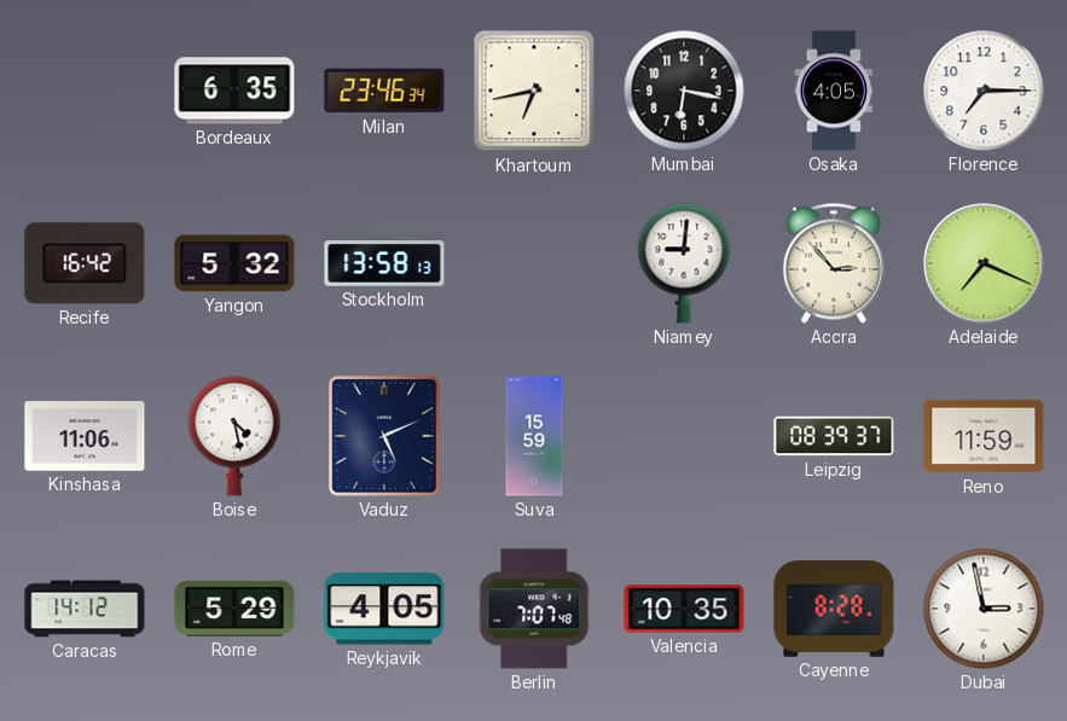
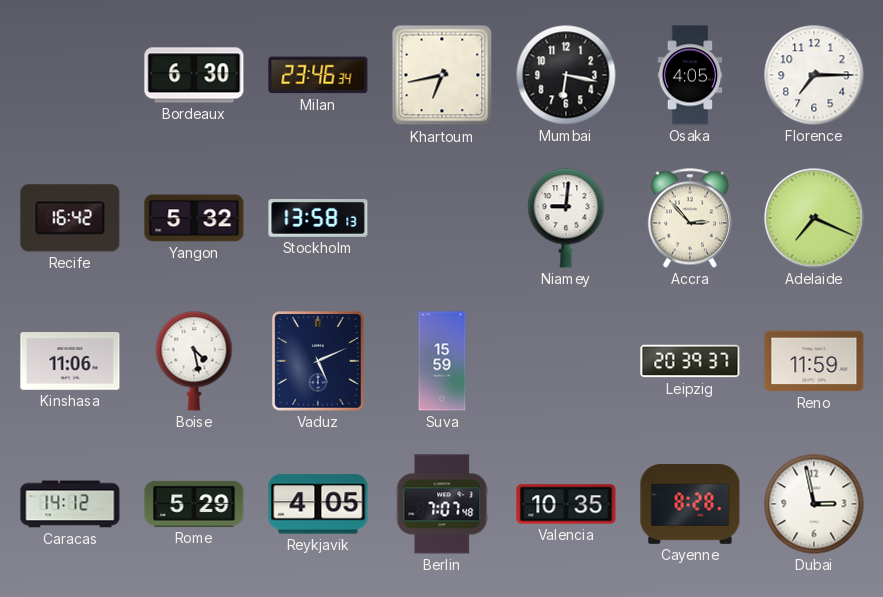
Bordeaux: 6:35 -> 6:30
Leipzig: 08:39 -> 20:39
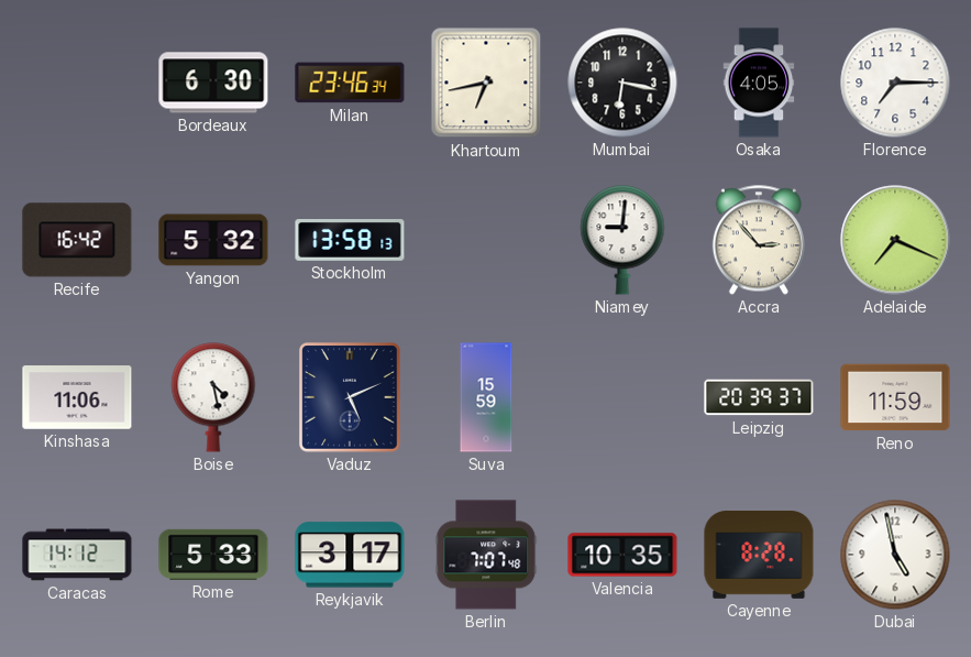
Rome: 5:29 -> 5:33
Reykjavik: 4:05 -> 3:17
Dubai: 2:58 -> 4:58
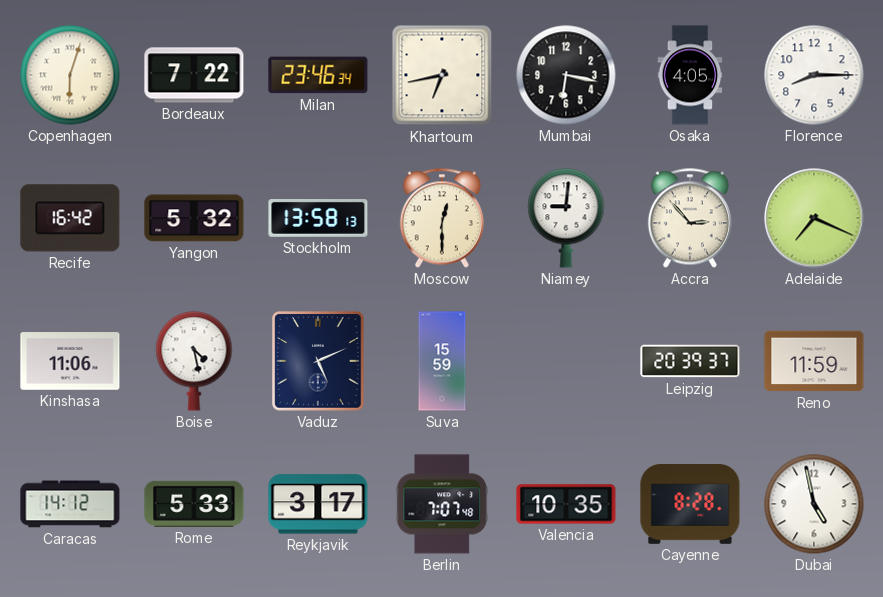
Copenhagen: none -> 6:03
Bordeaux: 6:30 -> 7:22
Florence: 7:15 -> 8:15
Moscow: none -> 12:30
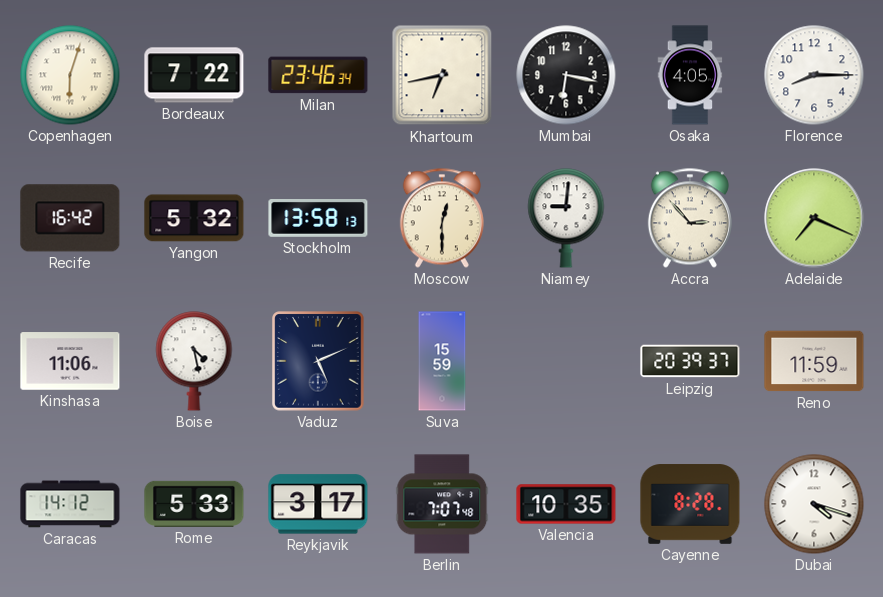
Dubai: 4:58 -> 4:18
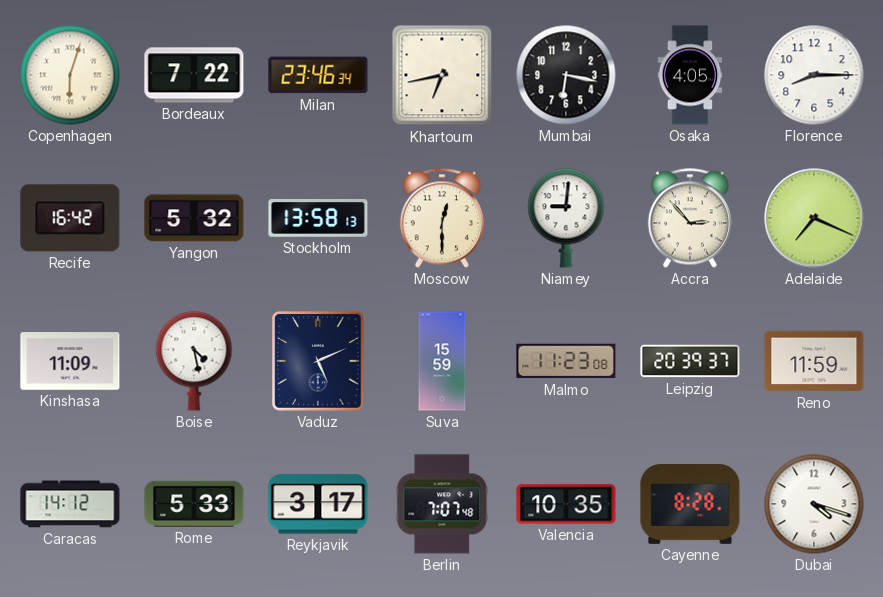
Kinshasa: 11:06 -> 11:09
Malmo: none -> 11:23
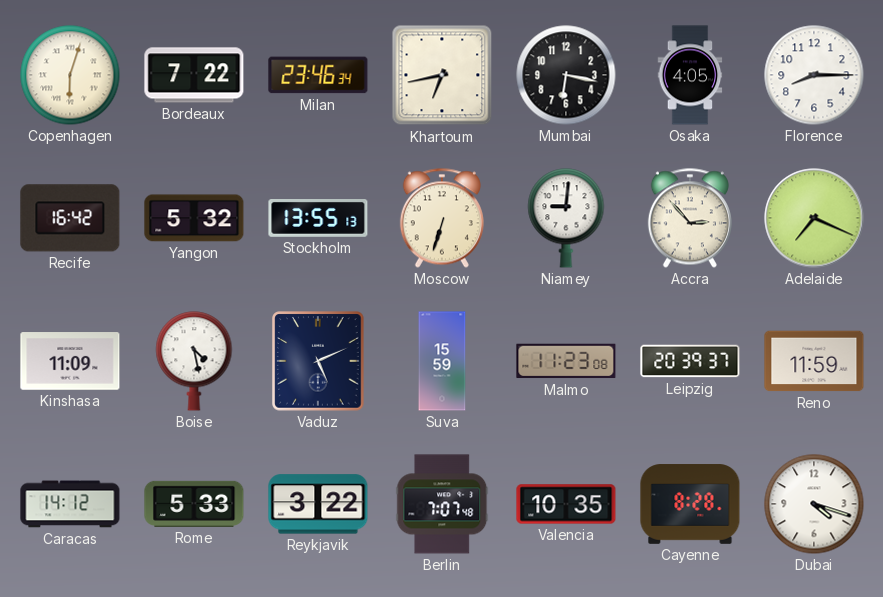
Stockholm: 13:58 -> 13:55
Moscow: 12:30 -> 6:33
Reykjavik: 3:17 -> 3:22
